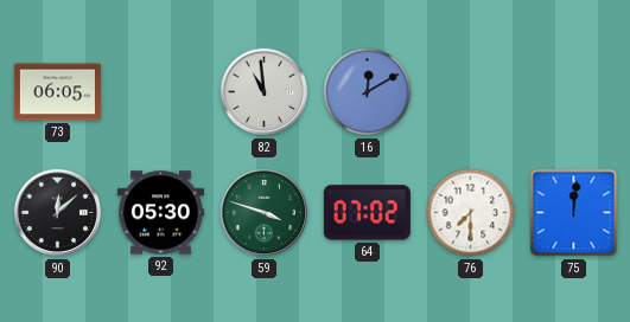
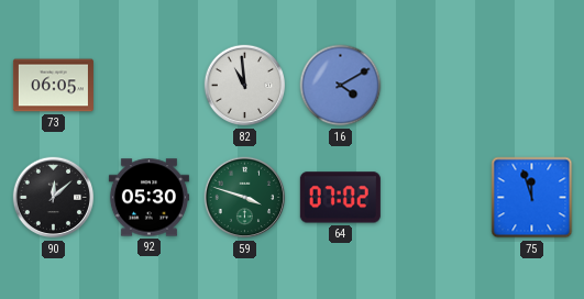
16: 12:10 -> 4:10
76: 7:30 -> none
75: 12:01 -> 11:57
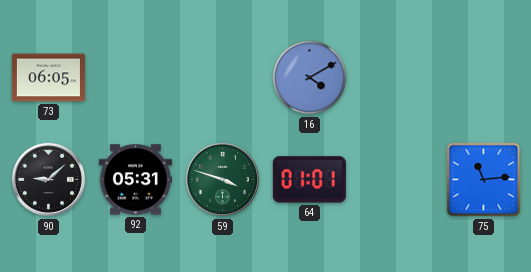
82: 10:59 -> none
90: 12:08 -> 9:08
92: 05:30 -> 05:31
64: 07:02 -> 01:01
75: 11:57 -> 11:14
